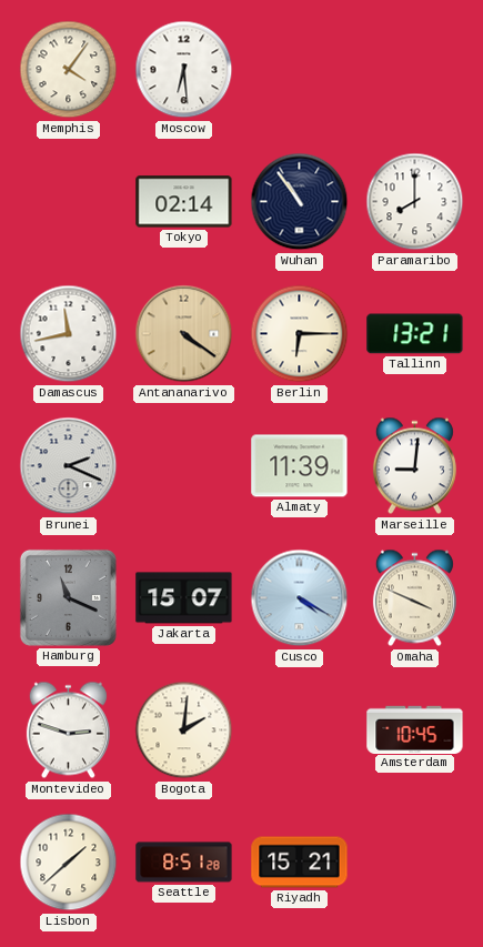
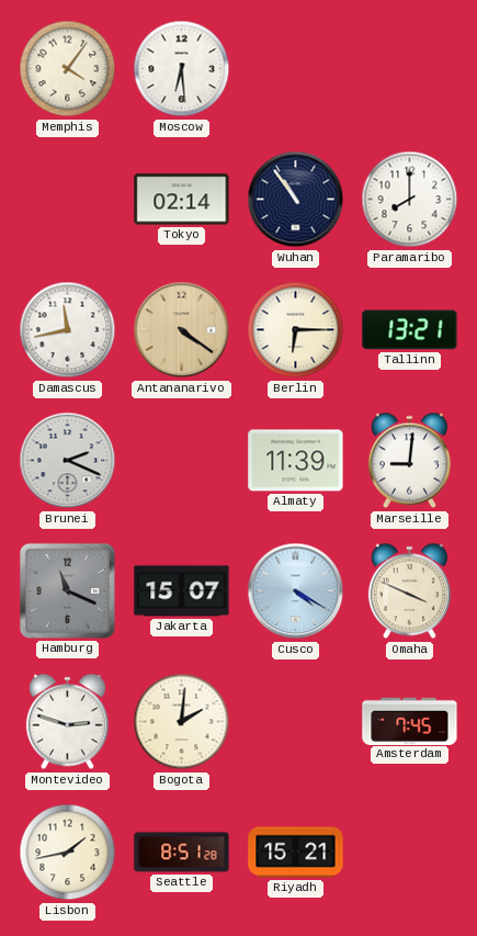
Amsterdam: 10:45 -> 7:45
Lisbon: 1:38 -> 1:43
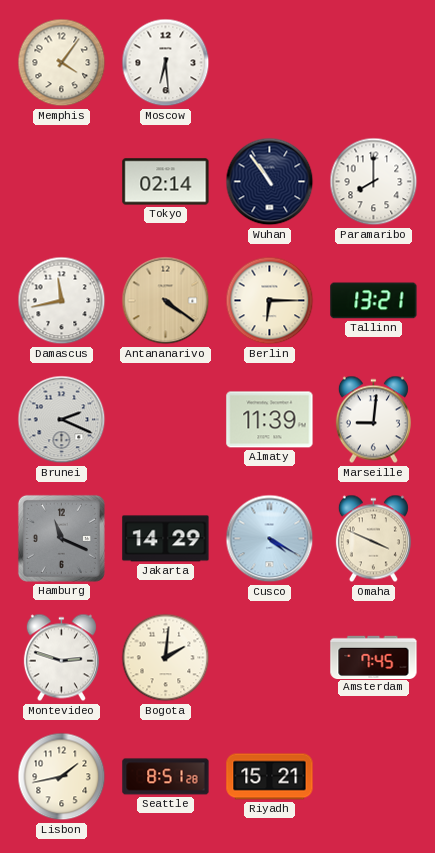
Jakarta: 15:07 -> 14:29
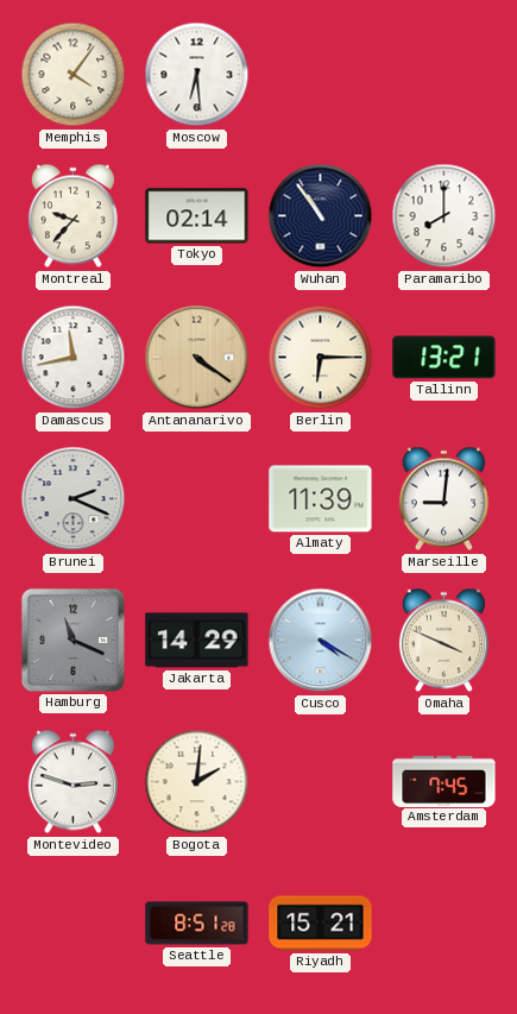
Montreal: none -> 9:37
Lisbon: 1:43 -> none
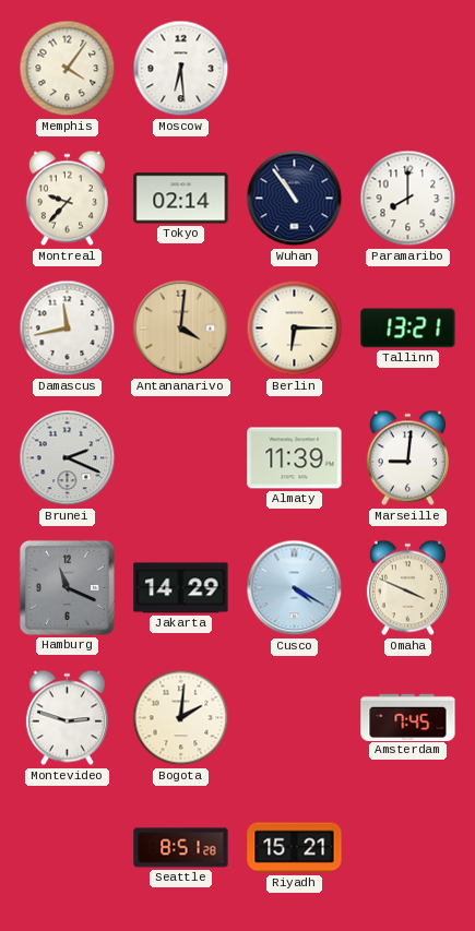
Antananarivo: 4:21 -> 4:01
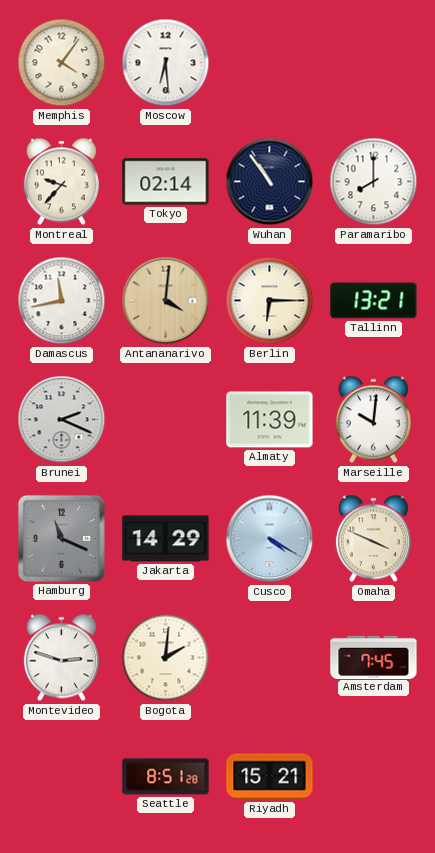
Marseille: 9:01 -> 10:01
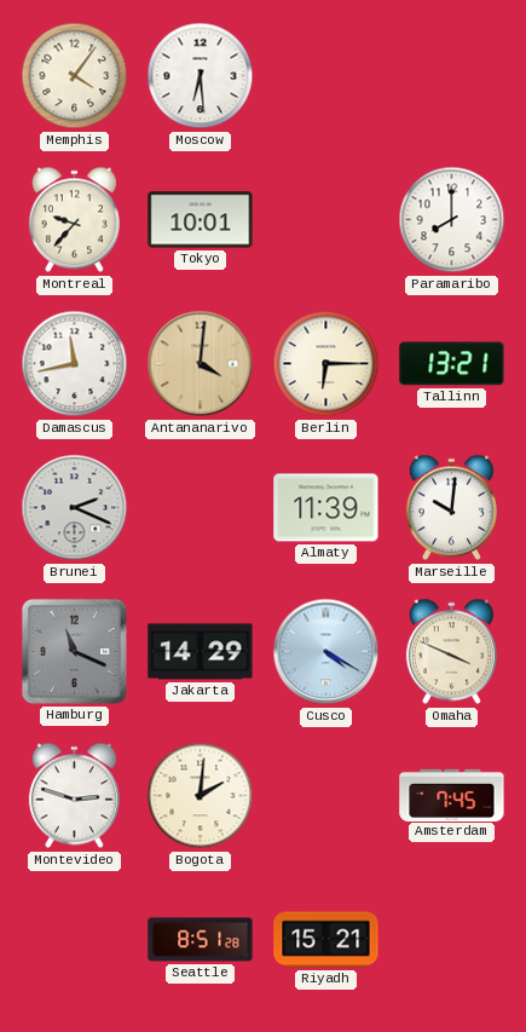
Tokyo: 02:14 -> 10:01
Wuhan: 10:54 -> none
